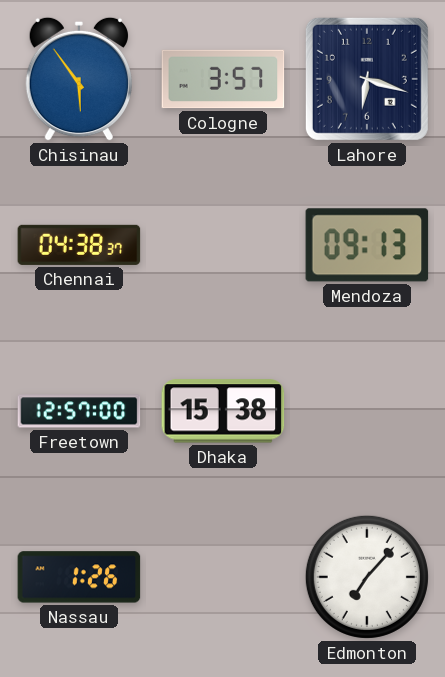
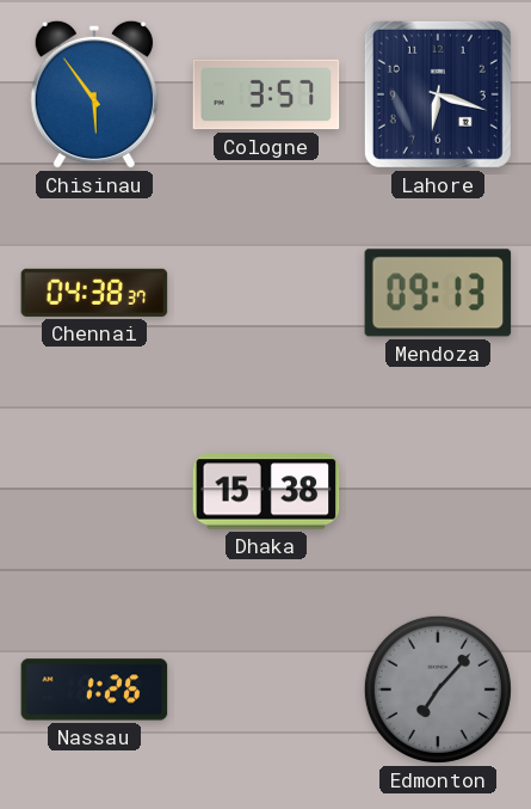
Freetown: 12:57 -> none
Edmonton dial: white -> grey
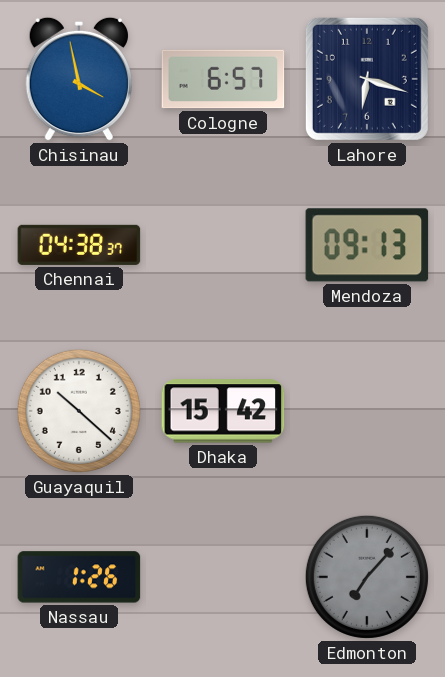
Chisinau: 5:54 -> 3:58
Cologne: 3:57 -> 6:57
Guayaquil: none -> 10:22
Dhaka: 15:38 -> 15:42
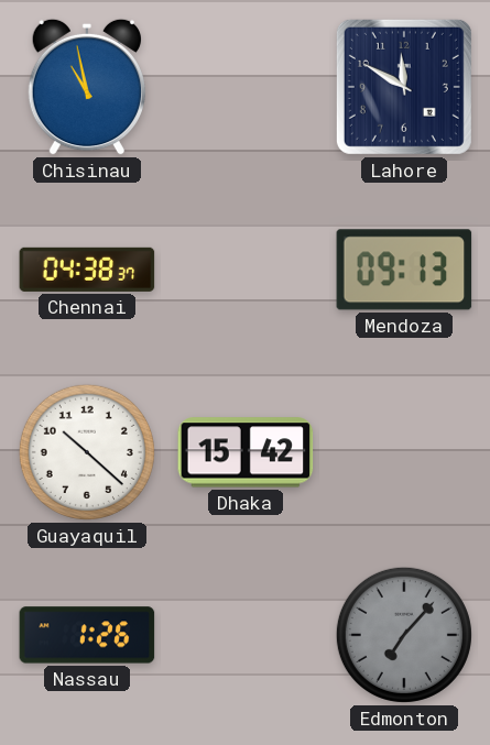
Chisinau: 3:58 -> 10:58
Cologne: 6:57 -> none
Lahore: 6:18 -> 11:50
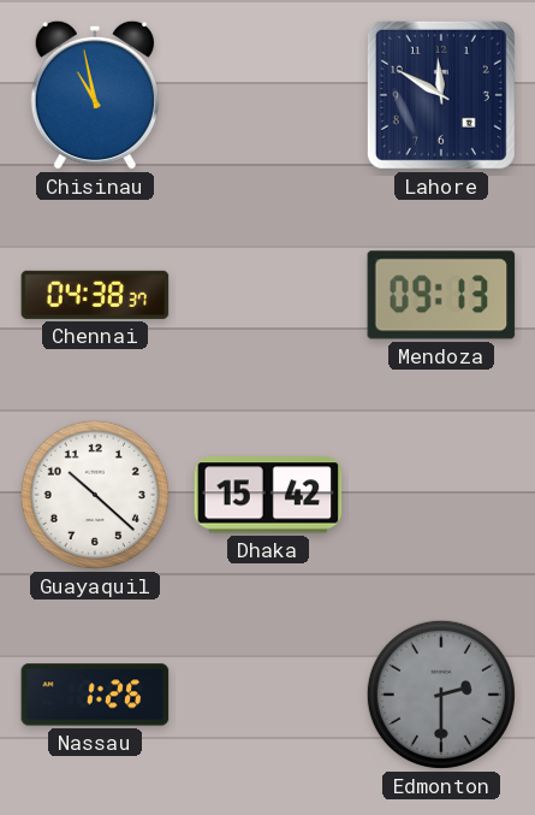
Edmonton: 7:07 -> 2:30
